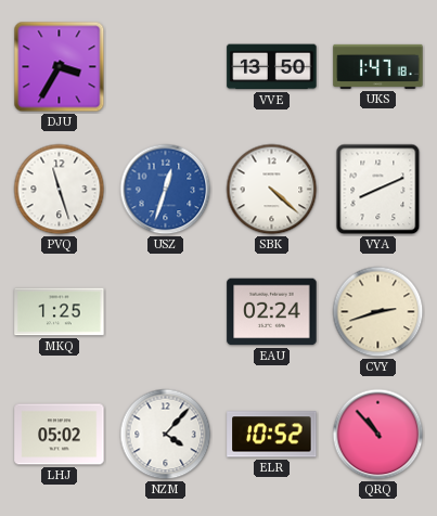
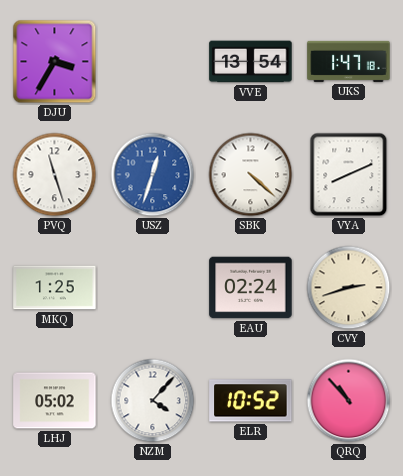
VVE: 13:50 -> 13:54
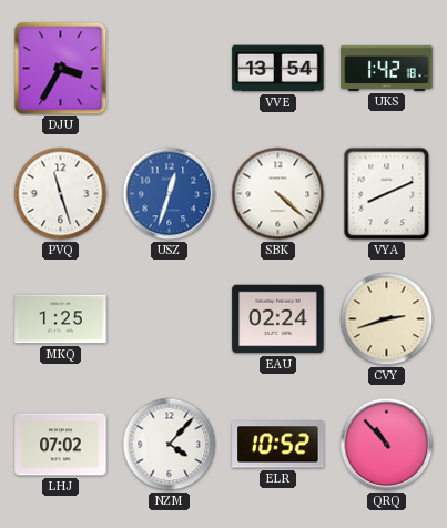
UKS: 1:47 -> 1:42
LHJ: 05:02 -> 07:02
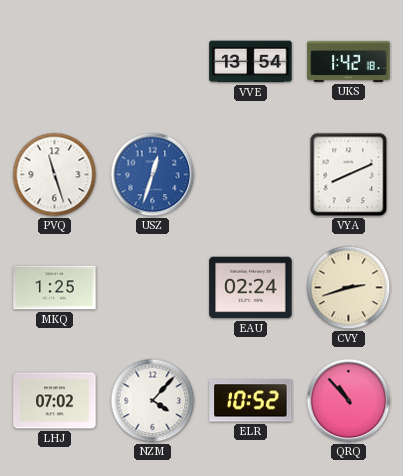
DJU: 3:35 -> none
SBK: 4:22 -> none
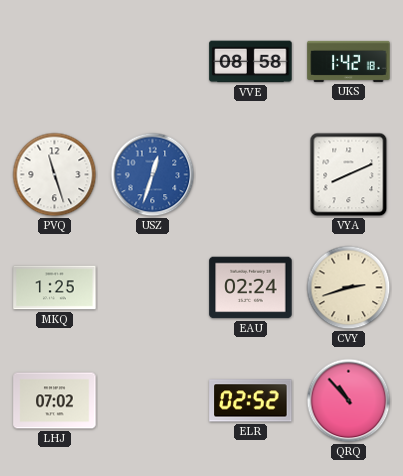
VVE: 13:54 -> 08:58
NZM: 4:07 -> none
ELR: 10:52 -> 02:52
